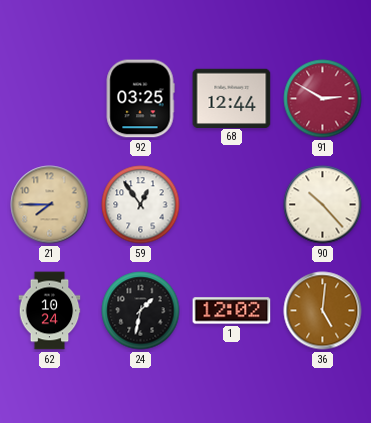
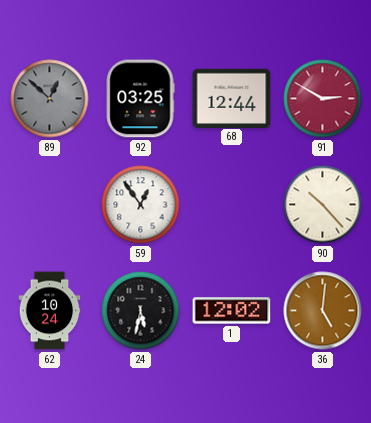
89: none -> 12:52
21: 7:45 -> none
24: 1:32 -> 5:32
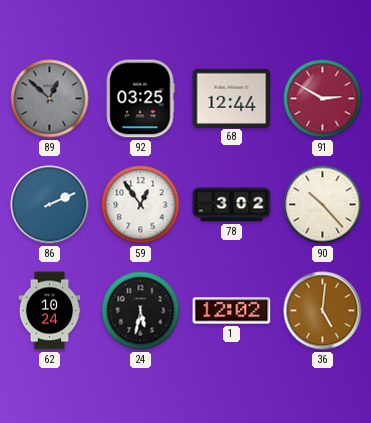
86: none -> 2:11
78: none -> 3:02
